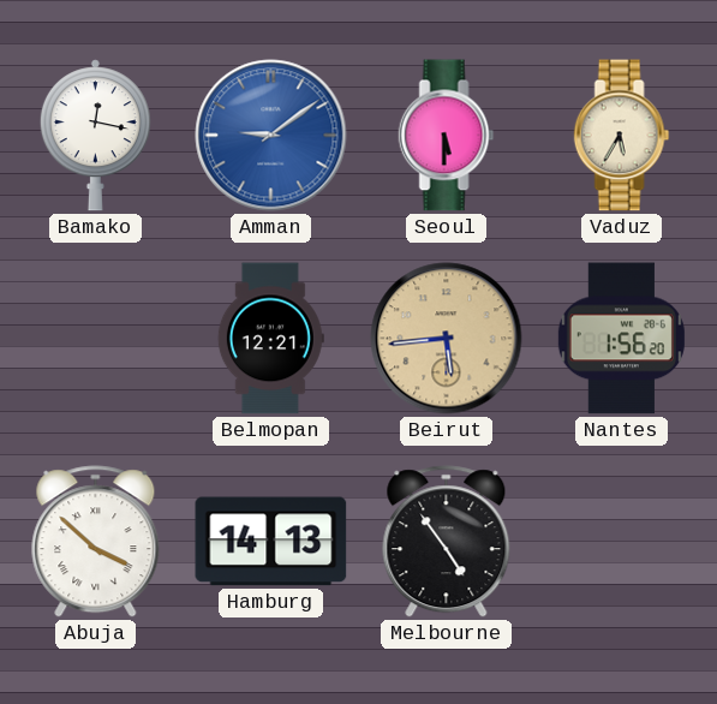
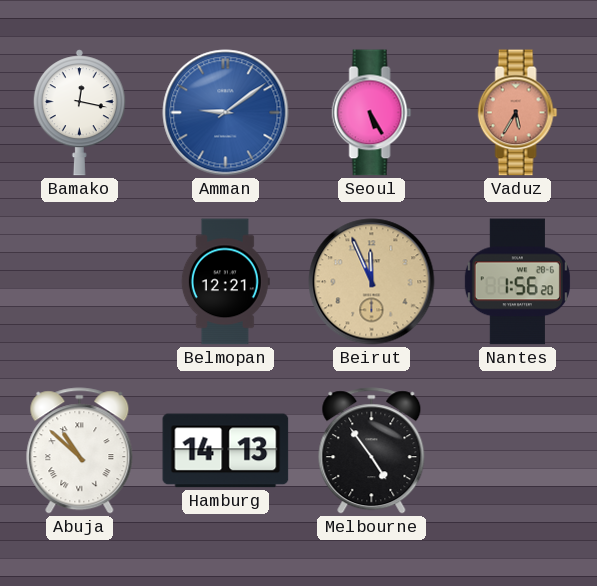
Seoul: 5:30 -> 5:25
Vaduz dial: cream -> salmon
Beirut: 5:44 -> 11:56
Abuja: 3:52 -> 10:52
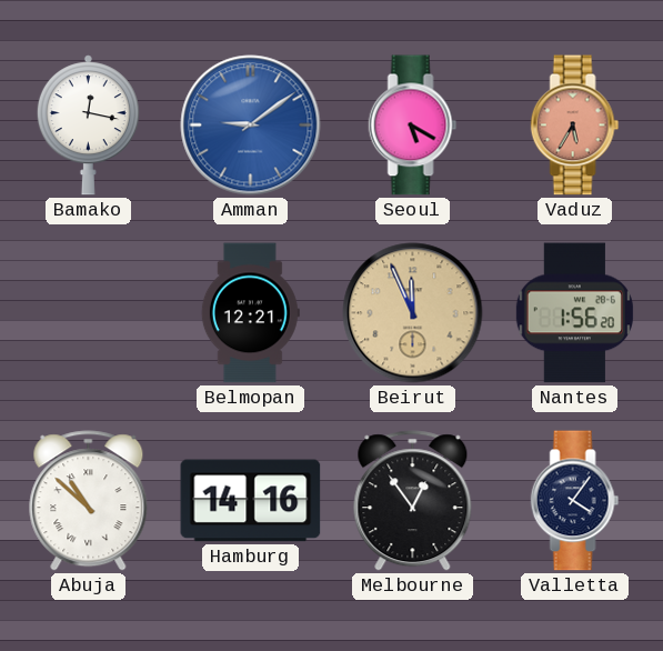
Seoul: 5:25 -> 5:20
Hamburg: 14:13 -> 14:16
Melbourne: 4:54 -> 12:54
Valletta: none -> 4:06
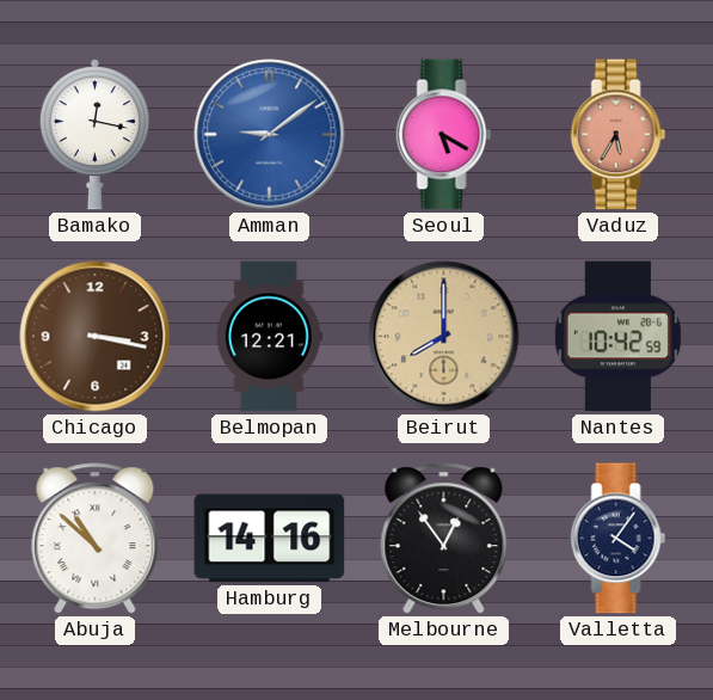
Chicago: none -> 3:17
Beirut: 11:56 -> 8:00
Nantes: 1:56 -> 10:42
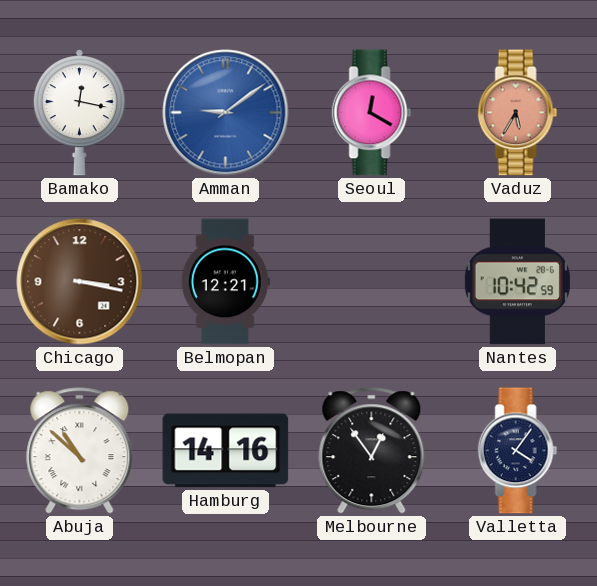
Seoul: 5:20 -> 12:20
Beirut: 8:00 -> none
